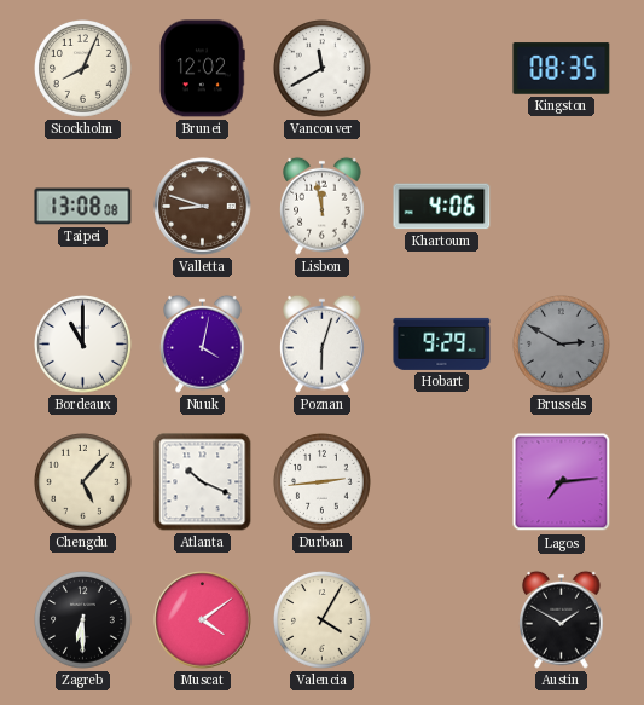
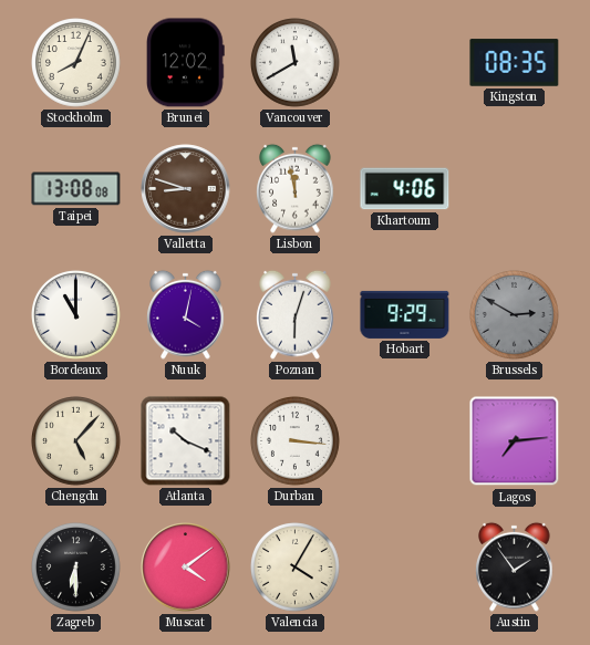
Durban: 2:44 -> 3:16
Austin: 1:50 -> 1:54
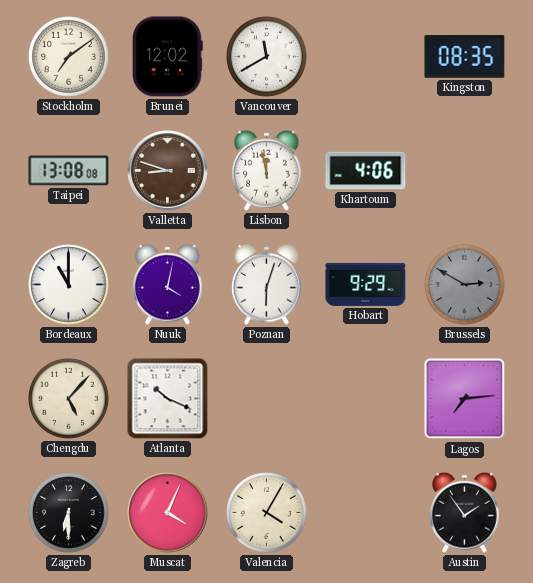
Stockholm: 8:04 -> 7:09
Durban: 3:16 -> none
Muscat: 4:09 -> 4:04
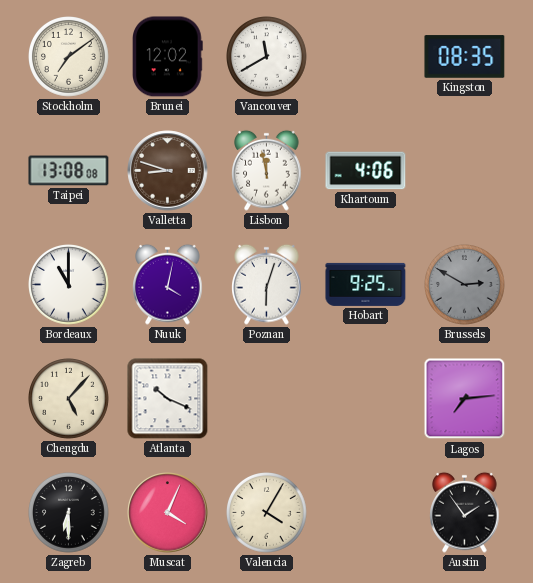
Hobart: 9:29 -> 9:25
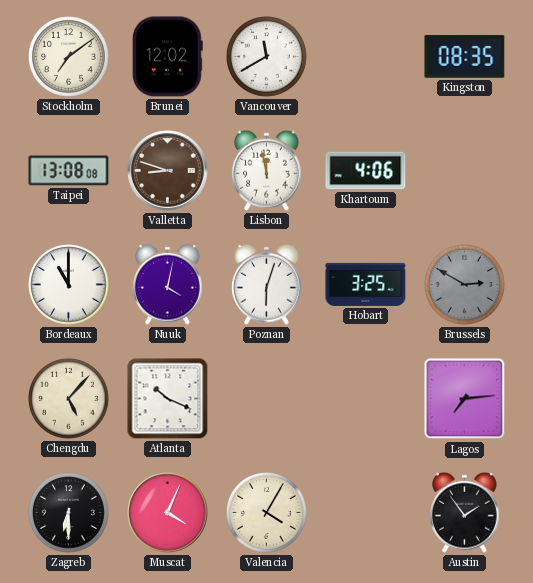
Hobart: 9:25 -> 3:25
